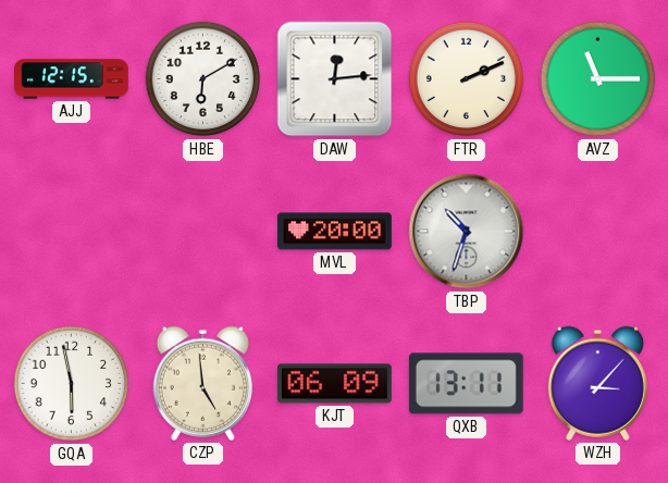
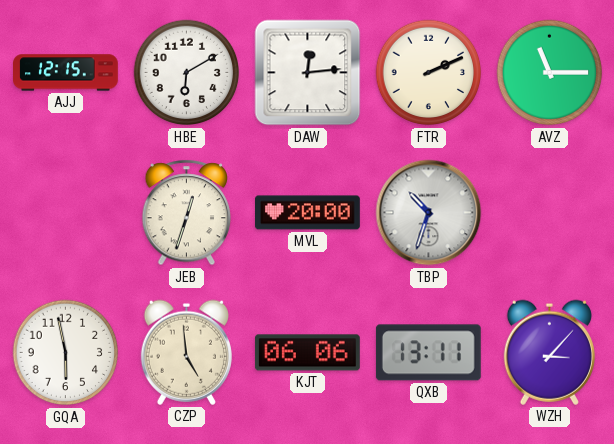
JEB: none -> 12:33
KJT: 06:09 -> 06:06
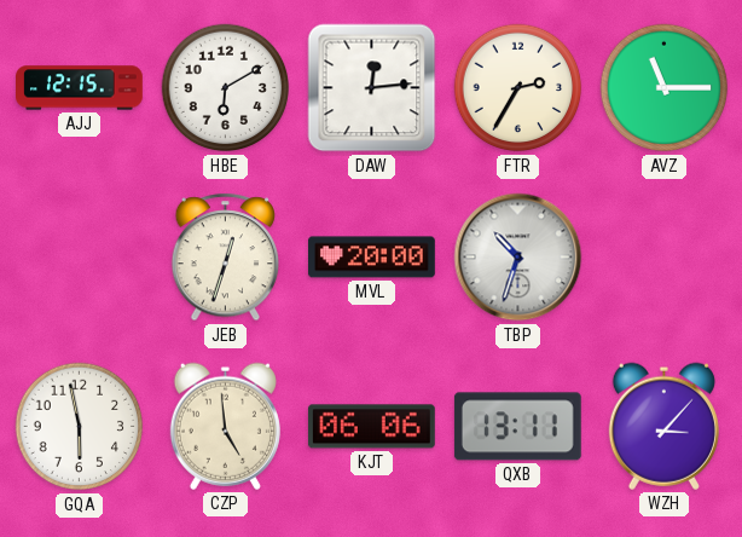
FTR: 2:11 -> 2:35
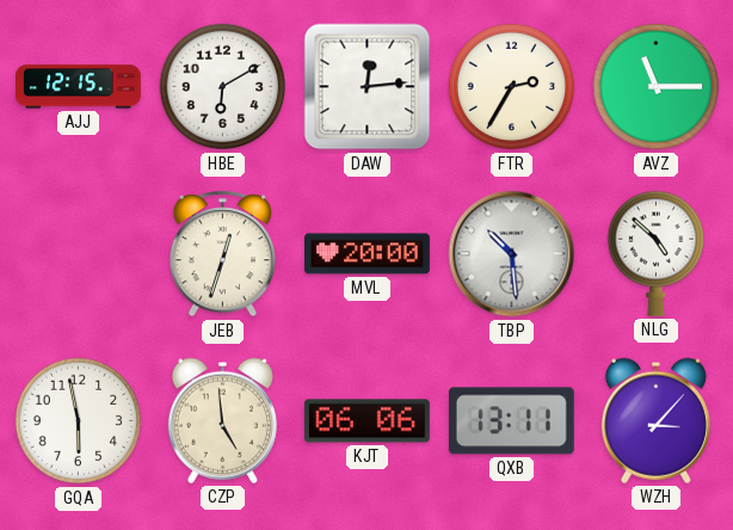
TBP: 10:33 -> 10:29
NLG: none -> 4:52
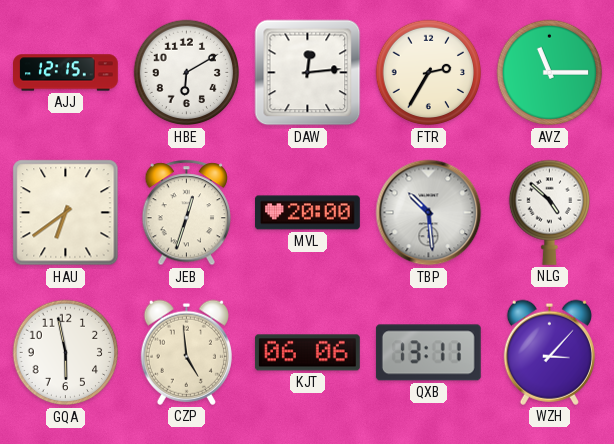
HAU: none -> 6:39
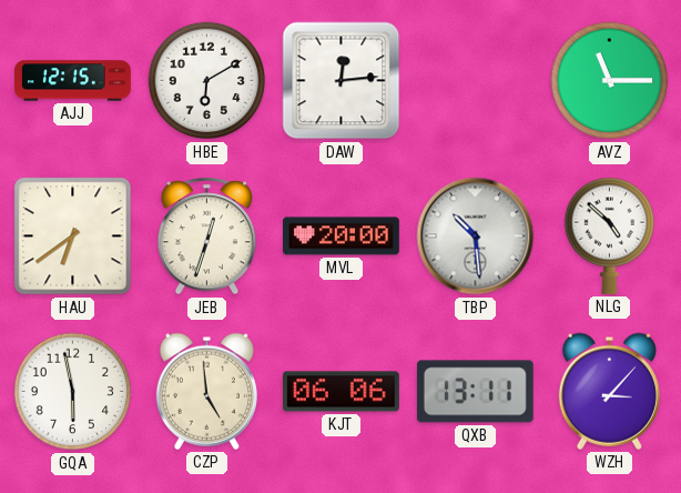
FTR: 2:35 -> none
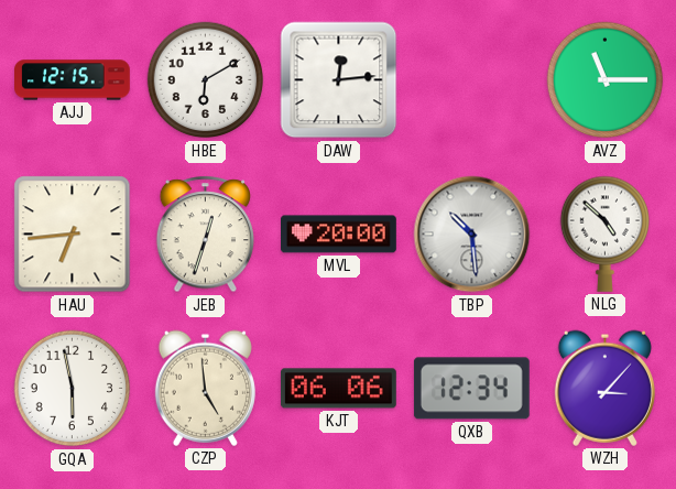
HAU: 6:39 -> 6:44
QXB: 13:11 -> 12:34
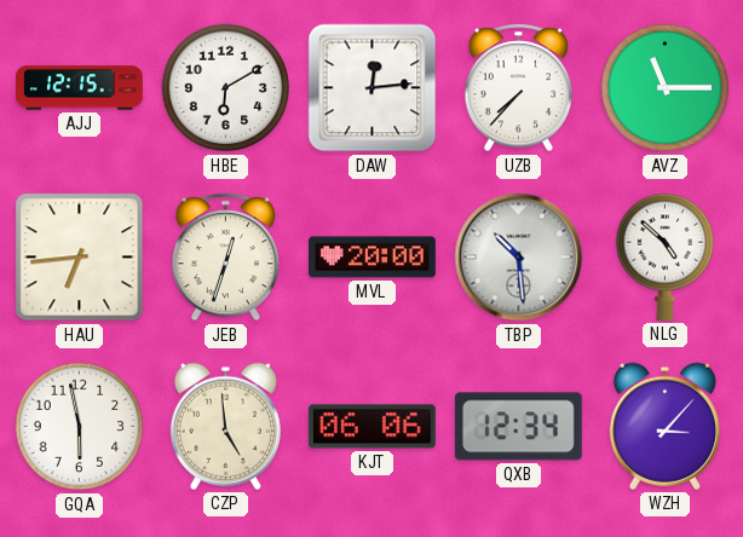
UZB: none -> 7:37
